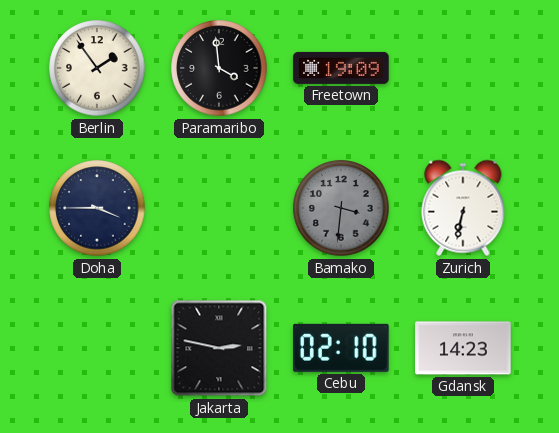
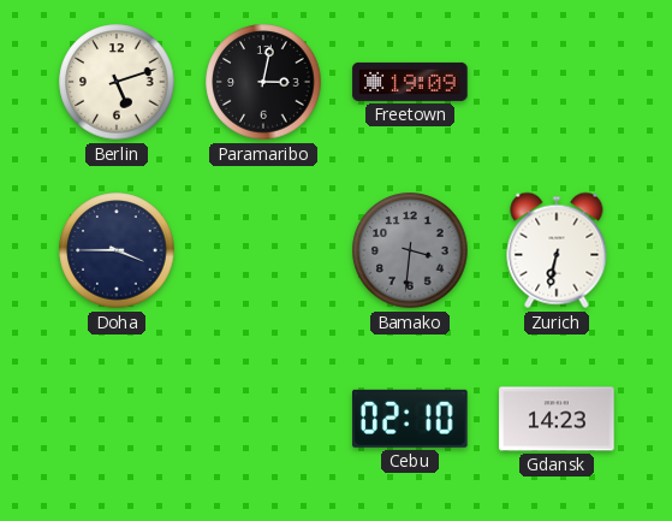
Berlin: 1:54 -> 5:12
Paramaribo: 3:59 -> 3:02
Jakarta: 2:47 -> none
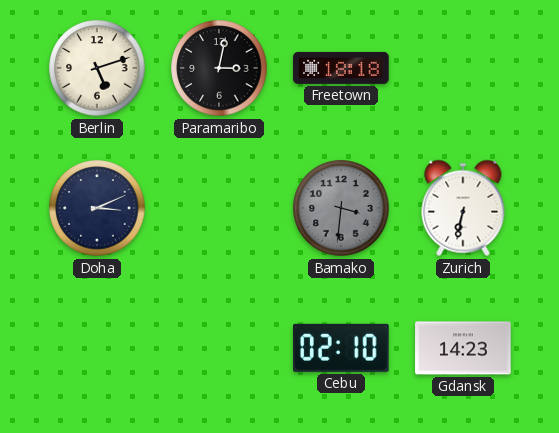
Freetown: 19:09 -> 18:18
Doha: 3:45 -> 3:11
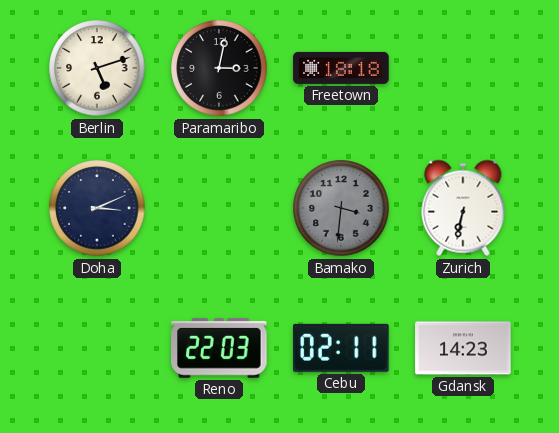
Reno: none -> 22:03
Cebu: 02:10 -> 02:11
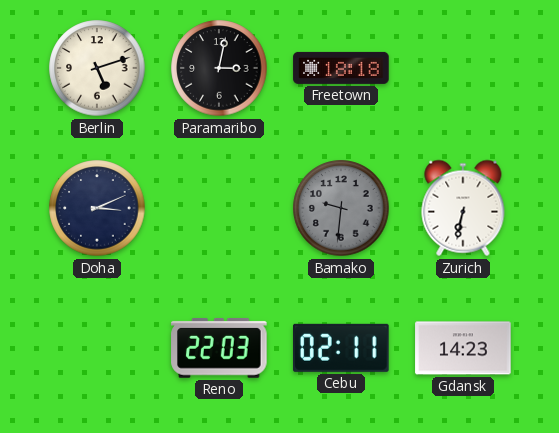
Bamako: 3:31 -> 9:31
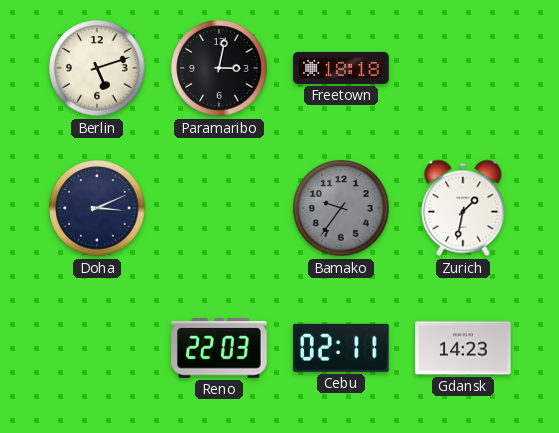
Bamako: 9:31 -> 9:36
Zurich: 6:32 -> 1:32
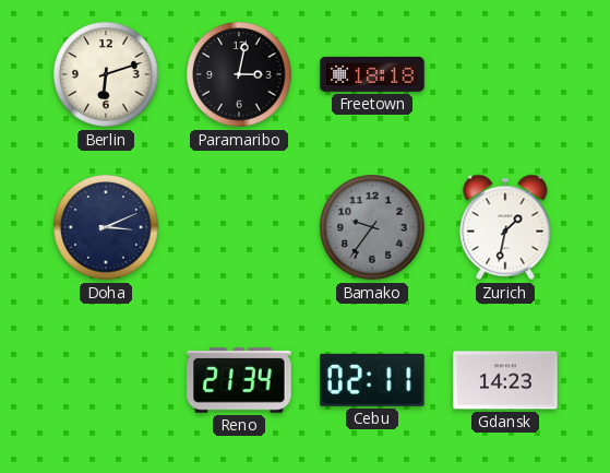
Berlin: 5:12 -> 6:12
Reno: 22:03 -> 21:34
